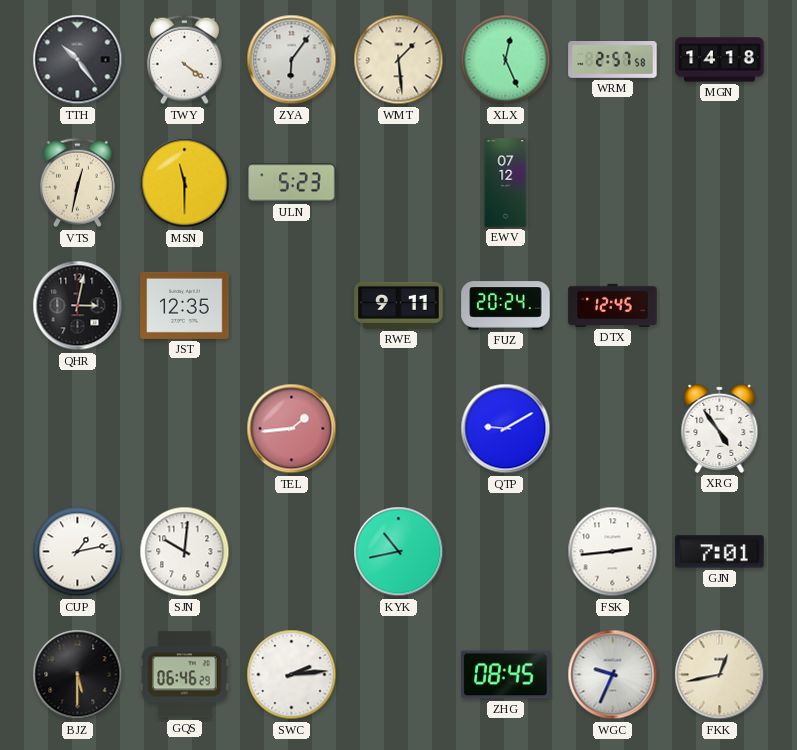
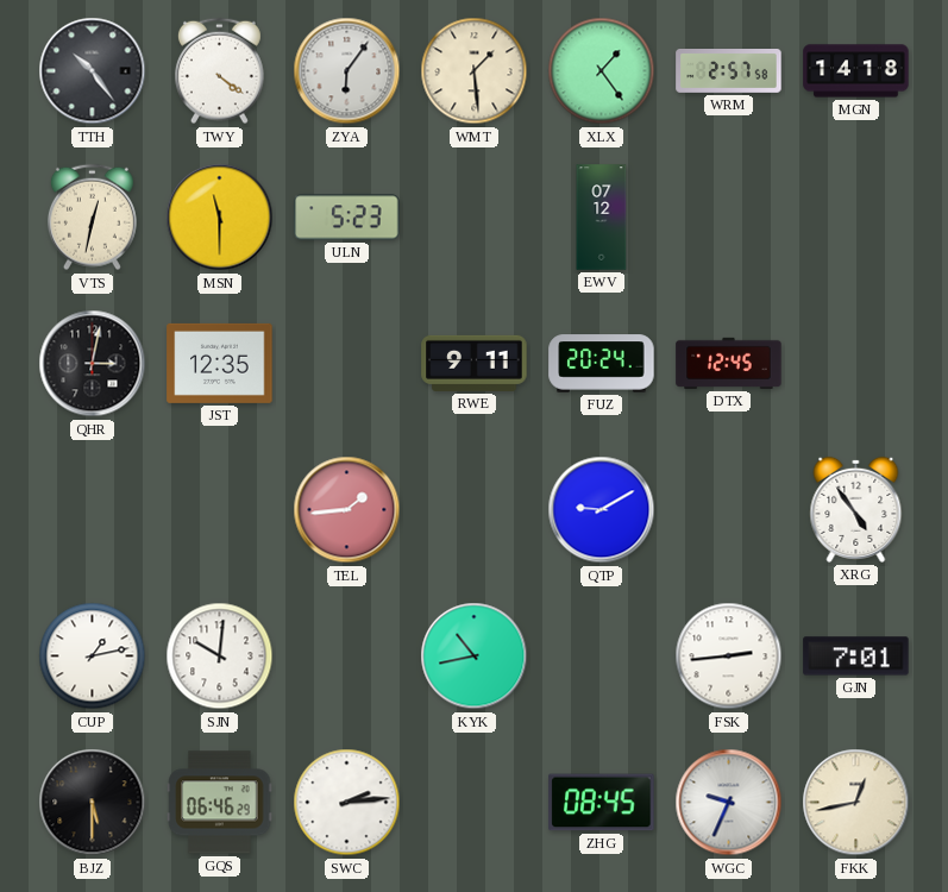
XLX: 12:26 -> 1:24
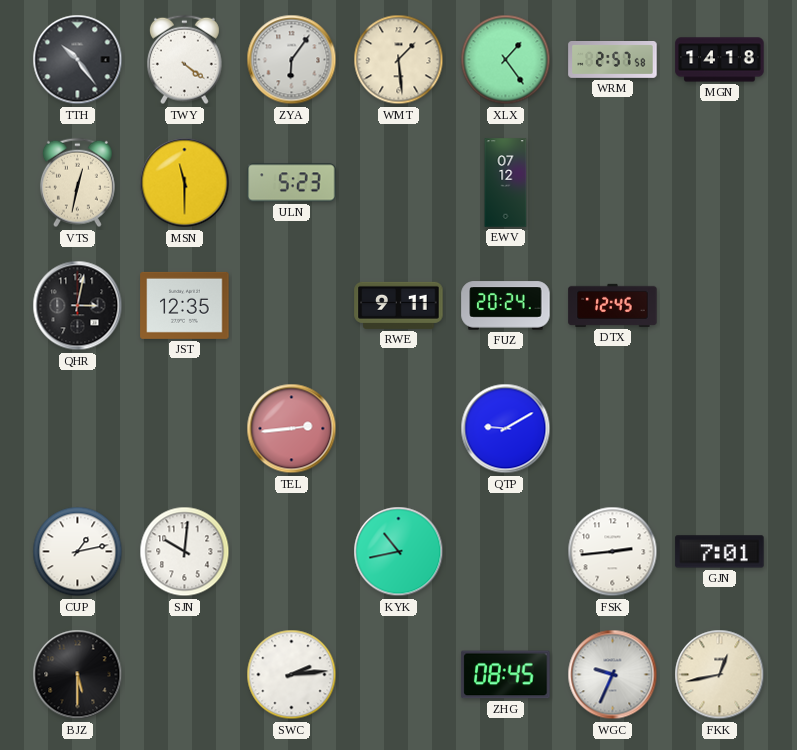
TEL: 1:44 -> 2:44
XRG: 4:54 -> none
GQS: 06:46 -> none
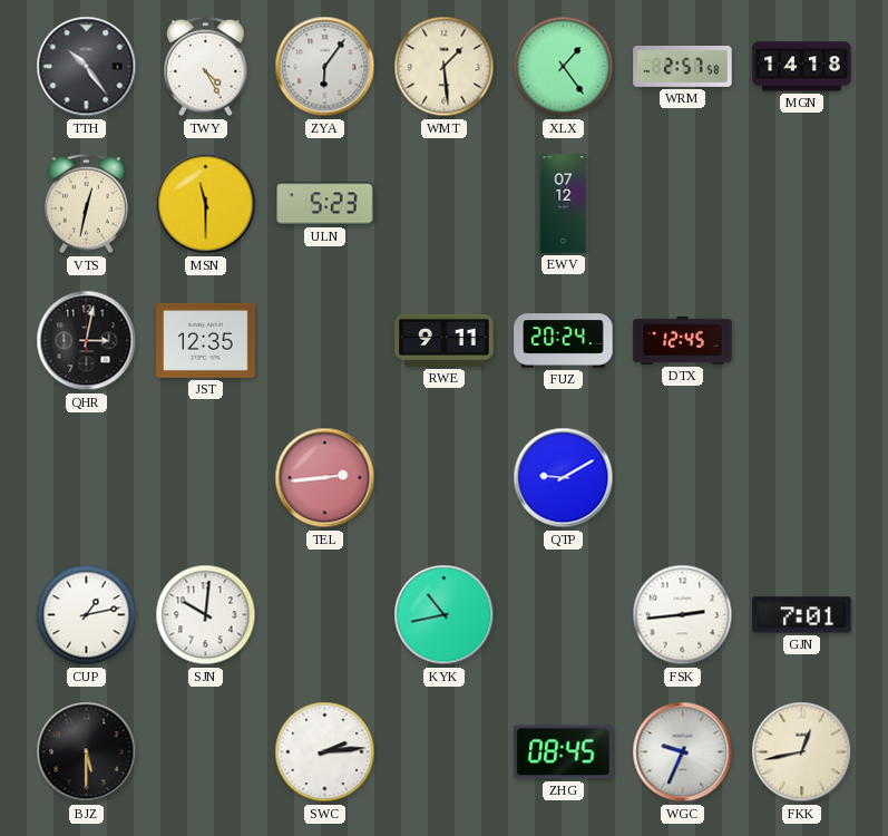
TWY: 4:21 -> 4:25
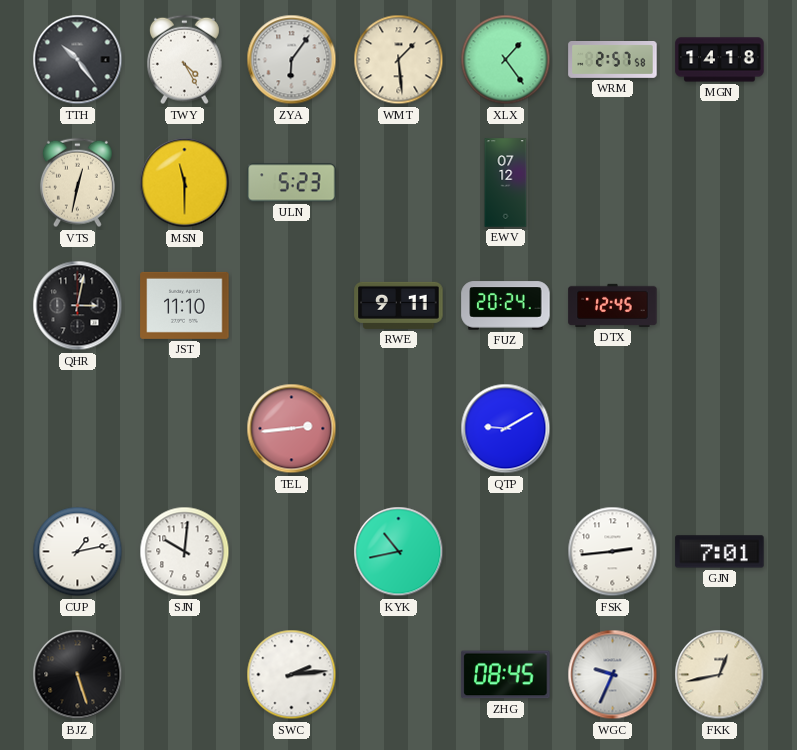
JST: 12:35 -> 11:10
BJZ: 5:30 -> 5:27
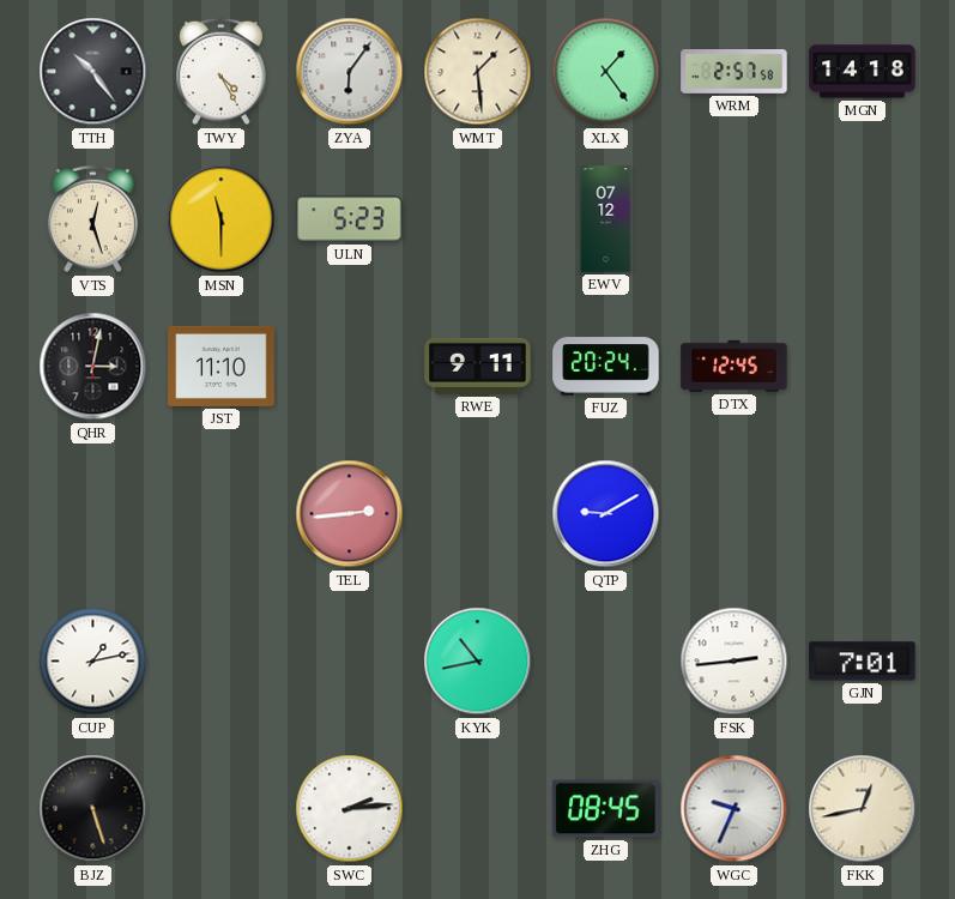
VTS: 12:32 -> 12:27
SJN: 10:01 -> none
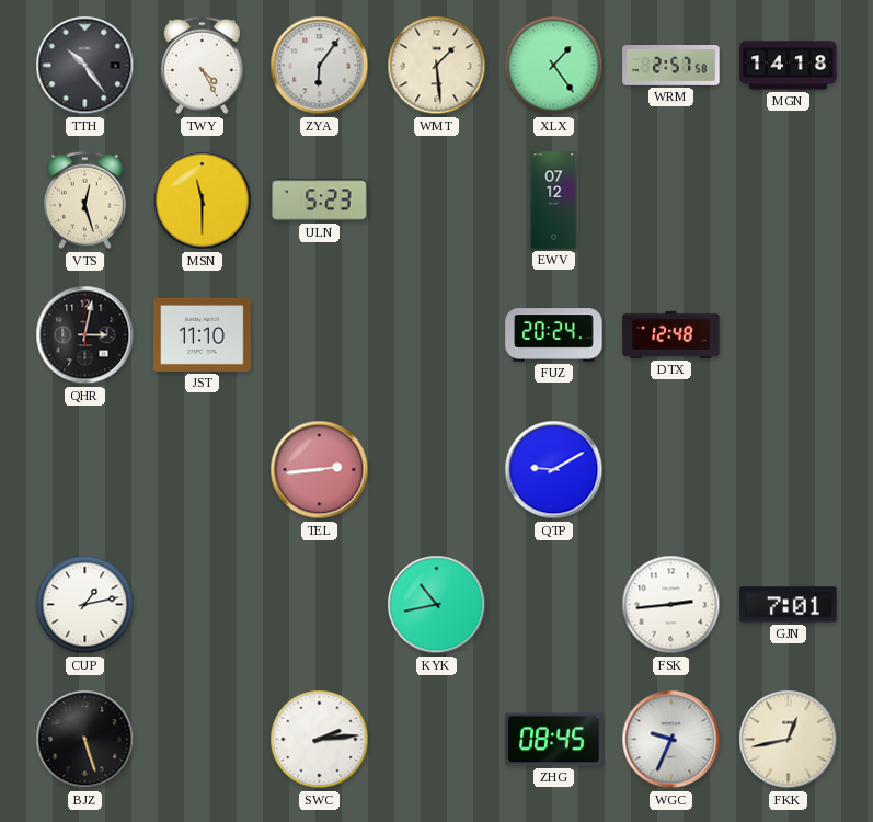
RWE: 9:11 -> none
DTX: 12:45 -> 12:48
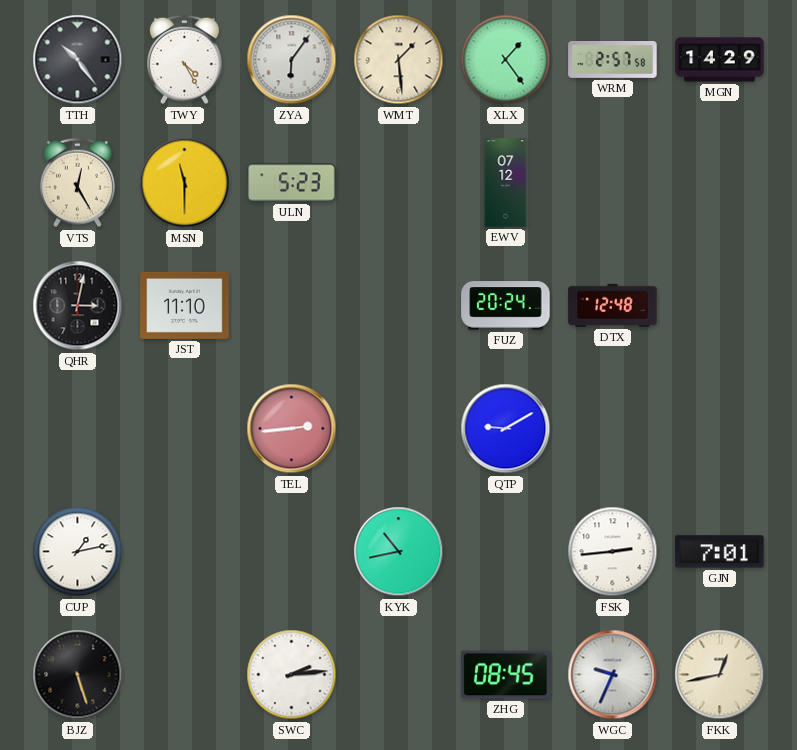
MGN: 14:18 -> 14:29
VTS: 12:27 -> 12:25
